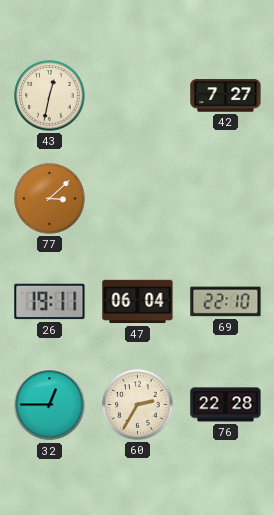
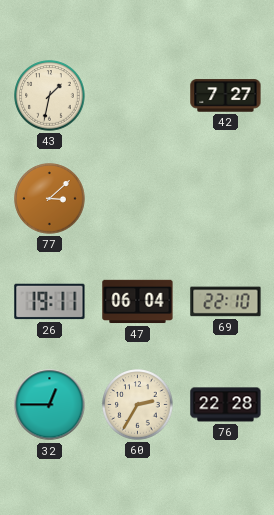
43: 12:32 -> 1:32
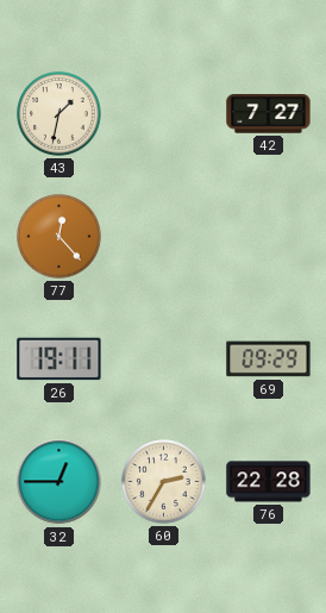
77: 3:08 -> 12:23
47: 06:04 -> none
69: 22:10 -> 09:29
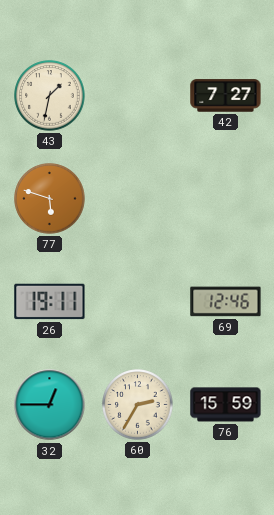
77: 12:23 -> 5:48
69: 09:29 -> 12:46
76: 22:28 -> 15:59
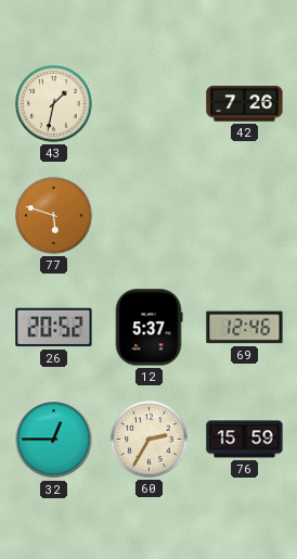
42: 7:27 -> 7:26
26: 19:11 -> 20:52
12: none -> 5:37
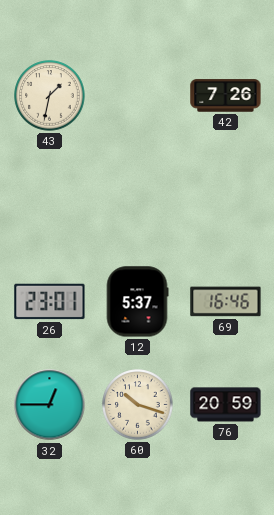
77: 5:48 -> none
26: 20:52 -> 23:01
69: 12:46 -> 16:46
60: 2:35 -> 10:18
76: 15:59 -> 20:59
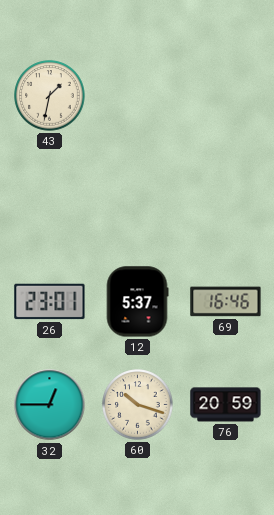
42: 7:26 -> none
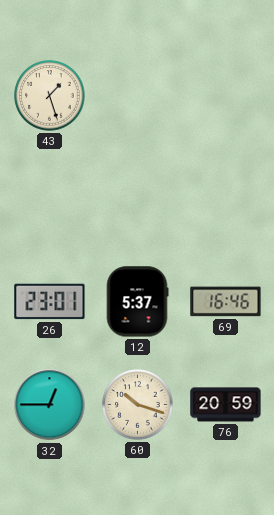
43: 1:32 -> 1:27
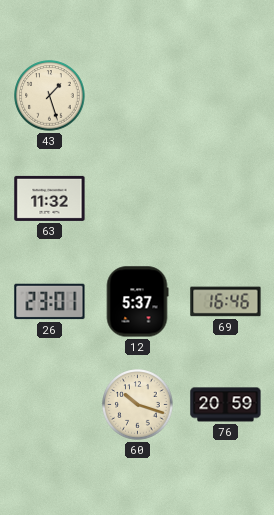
63: none -> 11:32
32: 12:45 -> none
